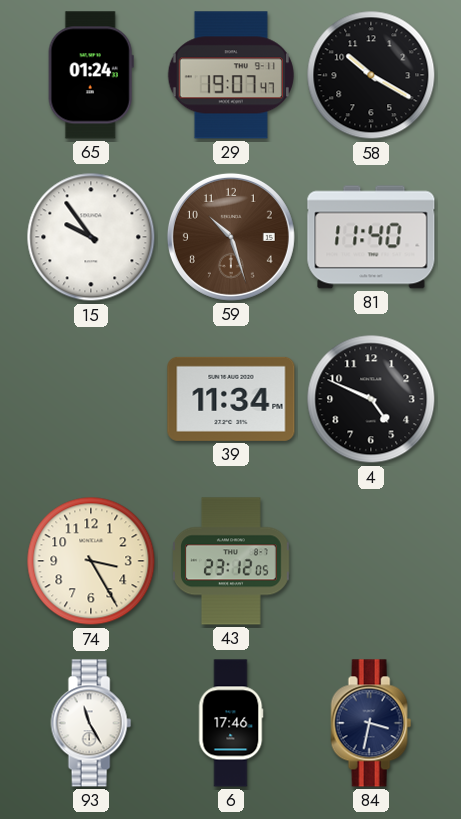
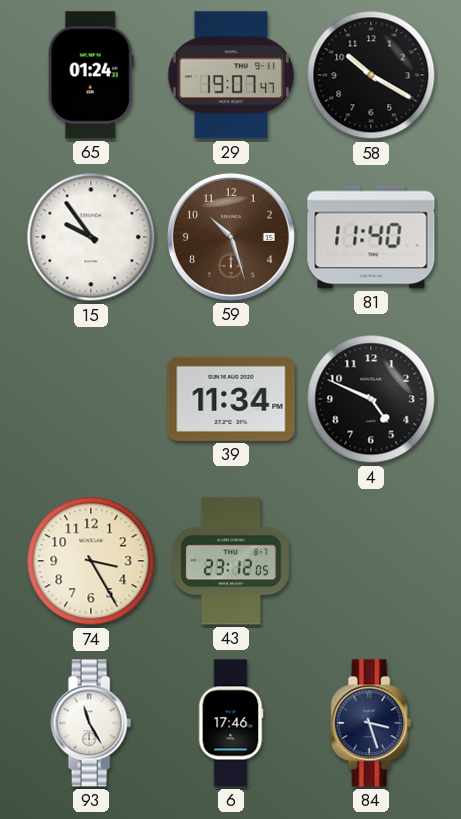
84: 3:32 -> 3:27
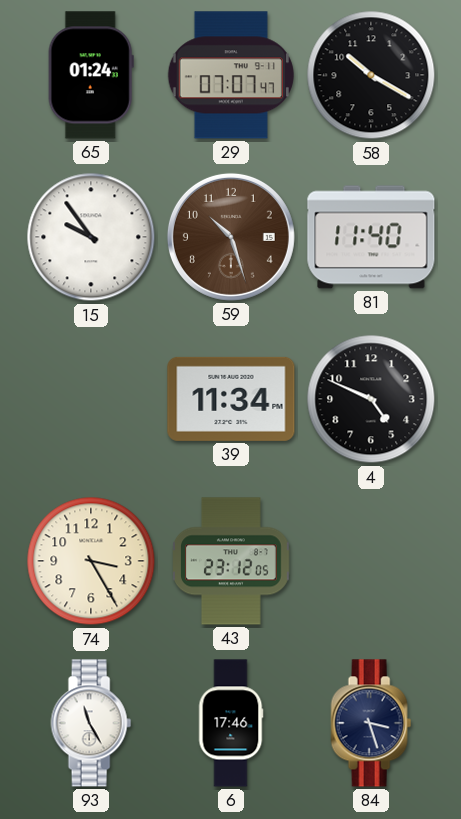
29: 19:07 -> 07:07
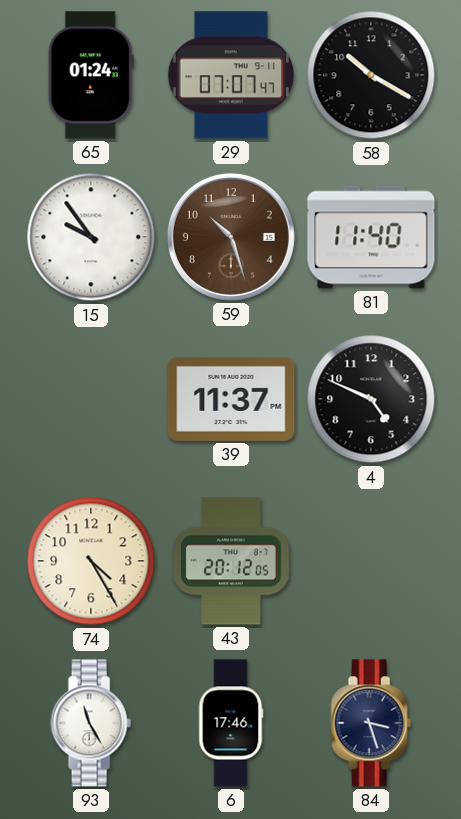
39: 11:34 -> 11:37
74: 3:25 -> 4:25
43: 23:12 -> 20:12
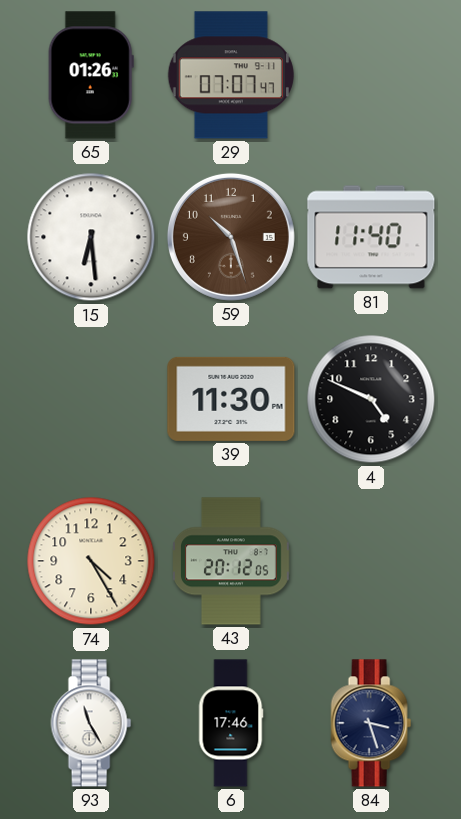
65: 01:24 -> 01:26
58: 10:20 -> none
15: 9:54 -> 6:29
39: 11:37 -> 11:30
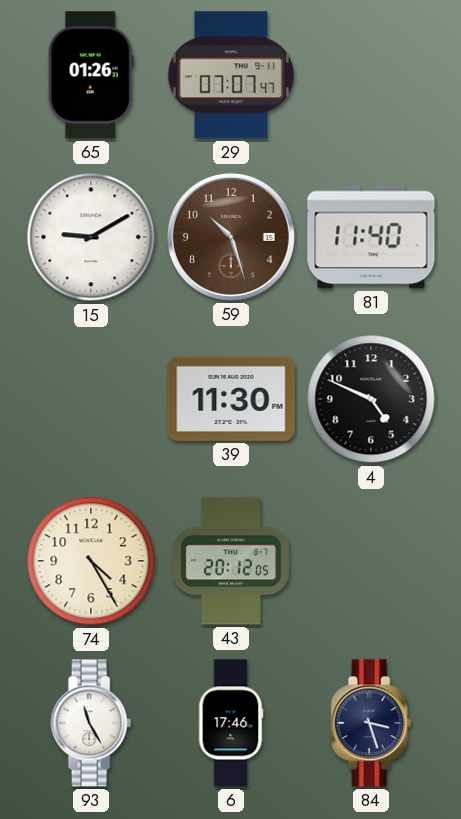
15: 6:29 -> 9:10
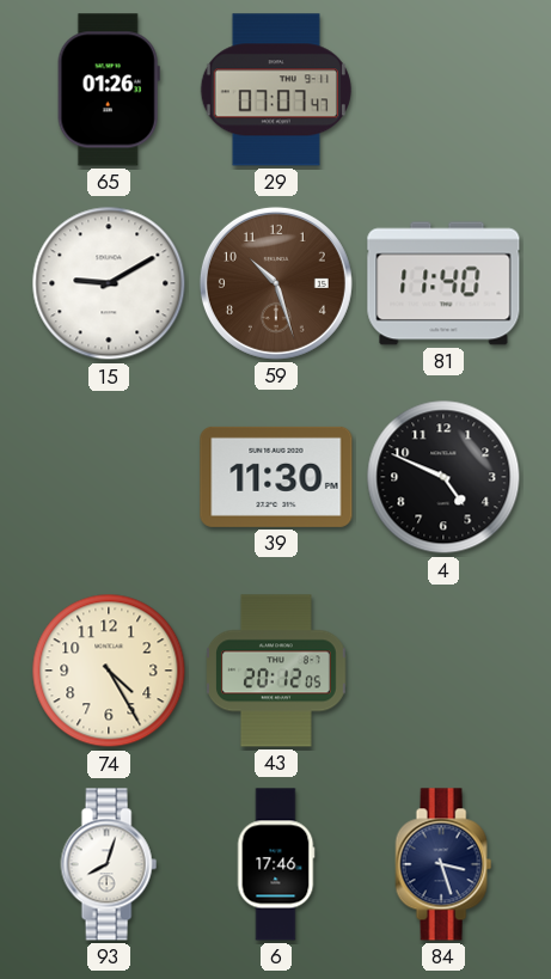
93: 11:25 -> 8:03
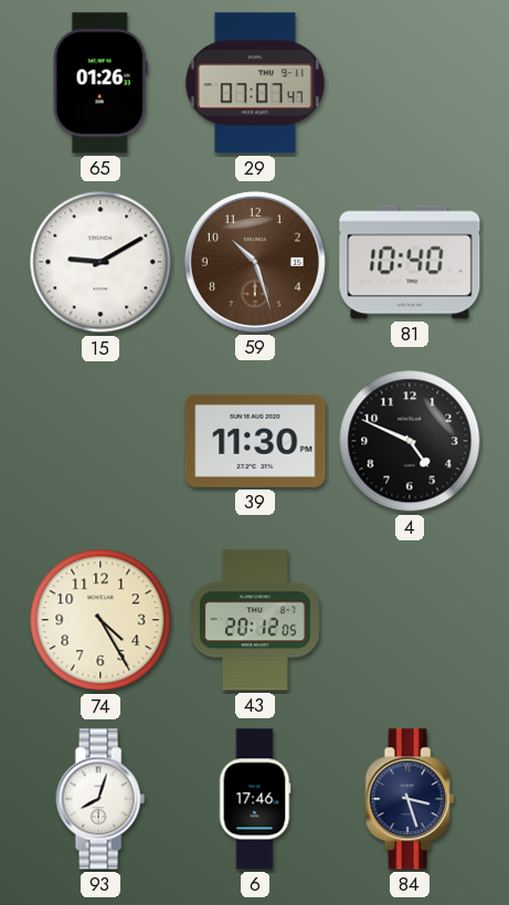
81: 11:40 -> 10:40
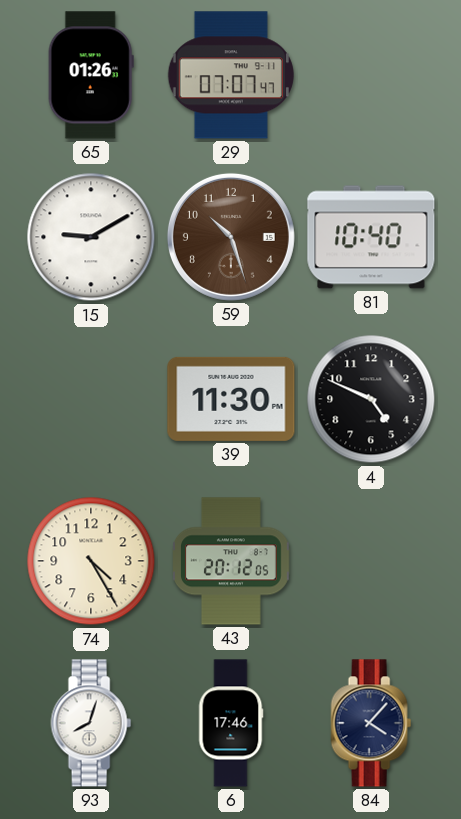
84: 3:27 -> 4:07
